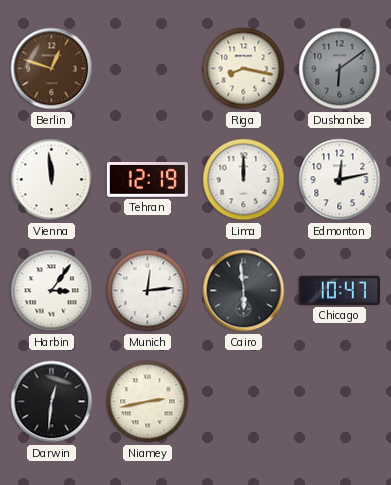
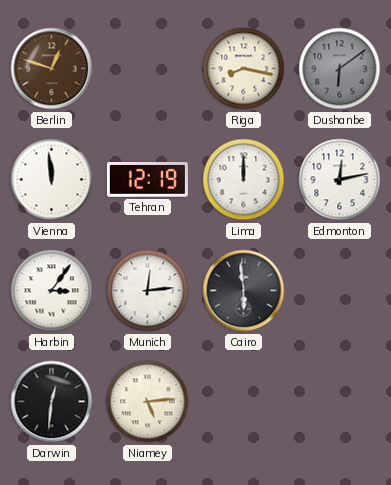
Chicago: 10:47 -> none
Niamey: 2:43 -> 5:14
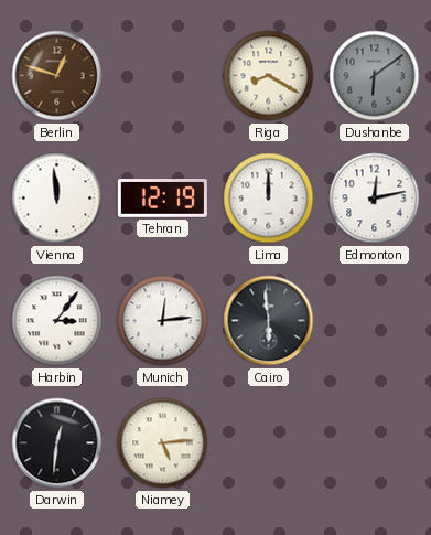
Riga: 8:17 -> 8:20
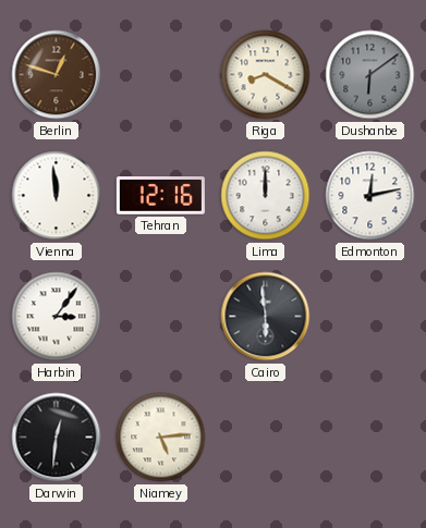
Tehran: 12:19 -> 12:16
Munich: 12:14 -> none
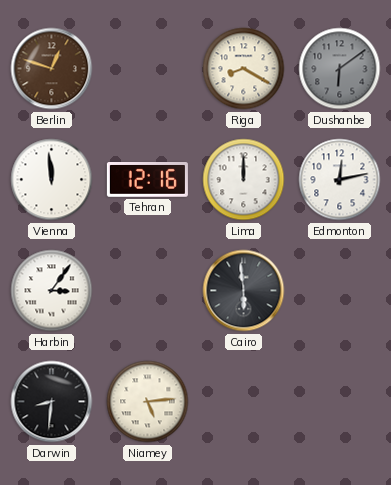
Darwin: 12:31 -> 8:31
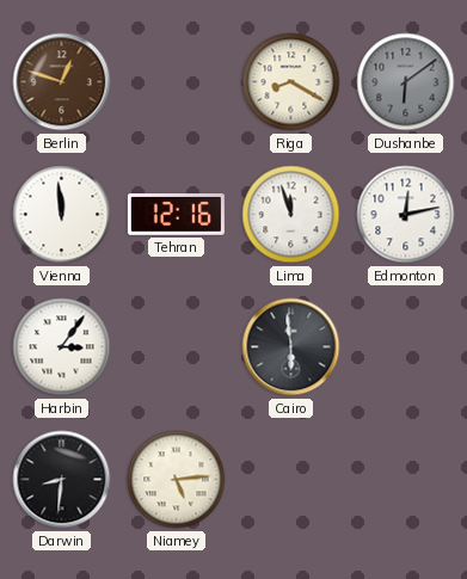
Lima: 12:00 -> 11:57
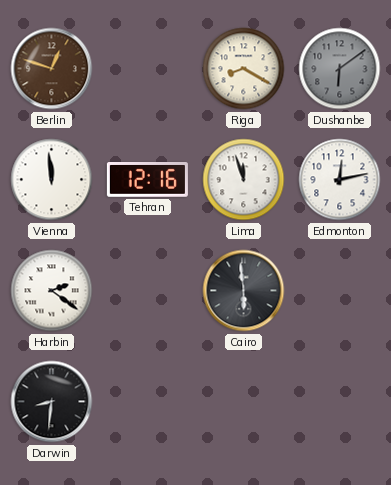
Harbin: 3:06 -> 2:21
Niamey: 5:14 -> none
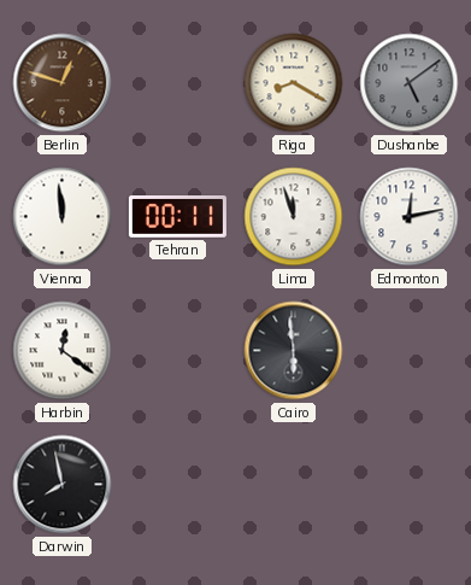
Dushanbe: 6:09 -> 5:09
Tehran: 12:16 -> 00:11
Harbin: 2:21 -> 12:21
Darwin: 8:31 -> 7:58
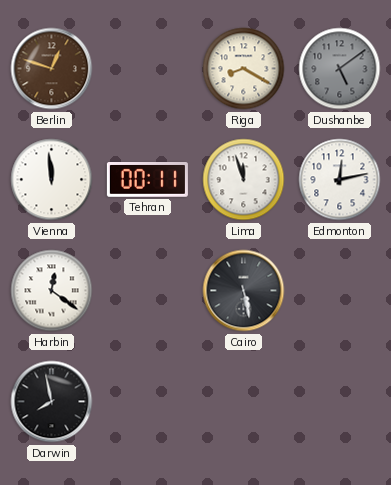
Cairo: 5:59 -> 5:28
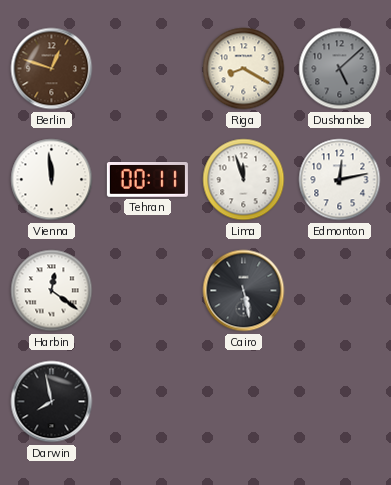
Dushanbe: 5:09 -> 5:08
